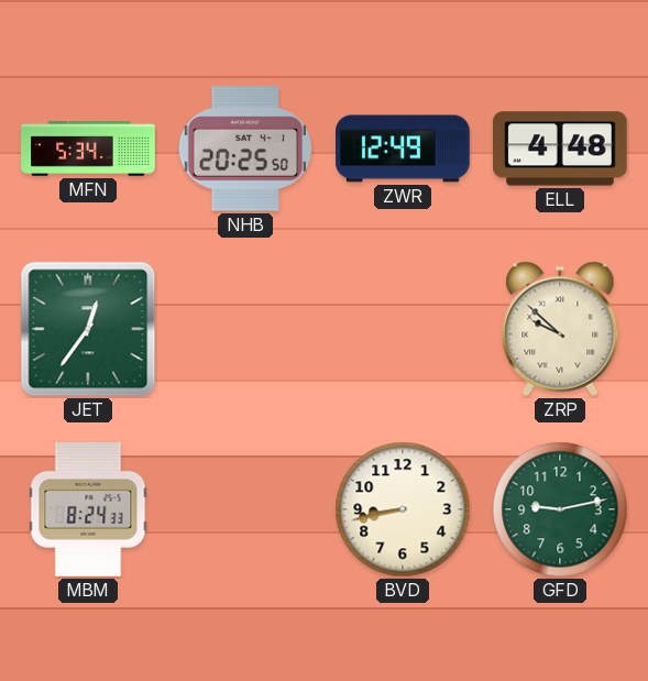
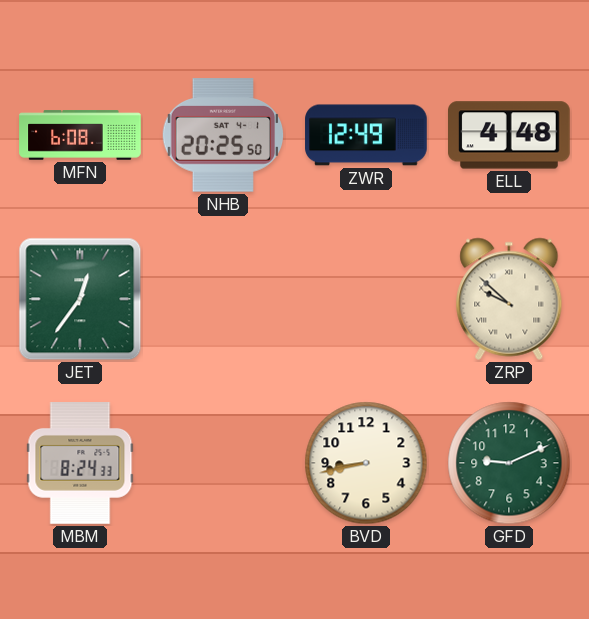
MFN: 5:34 -> 6:08
GFD: 9:13 -> 9:11
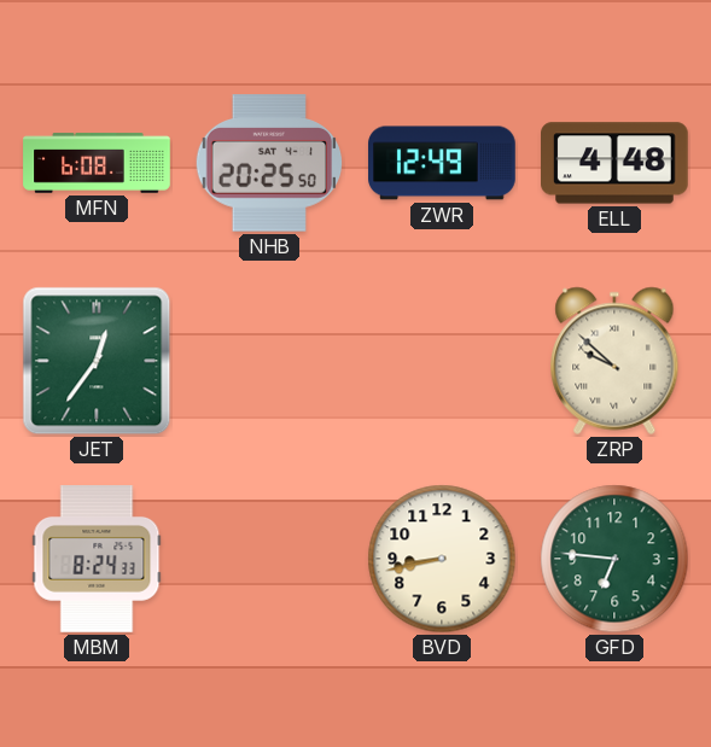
GFD: 9:11 -> 6:46
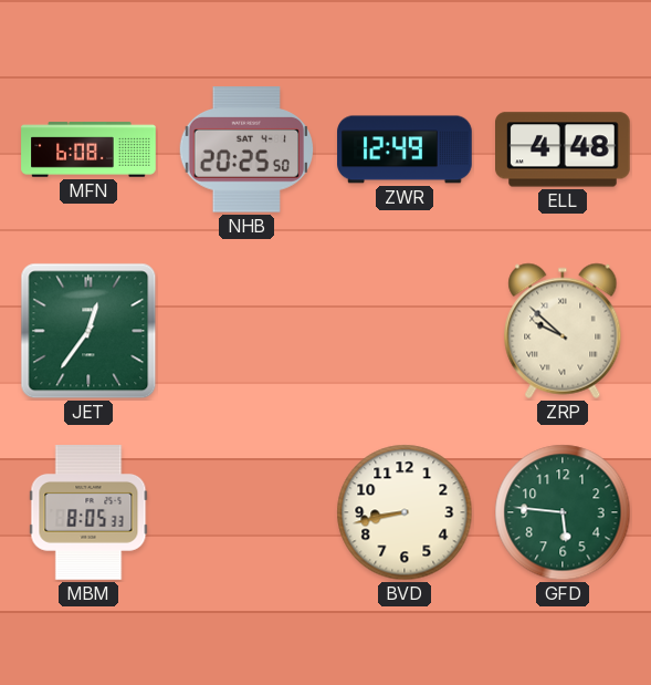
MBM: 8:24 -> 8:05
GFD: 6:46 -> 5:46
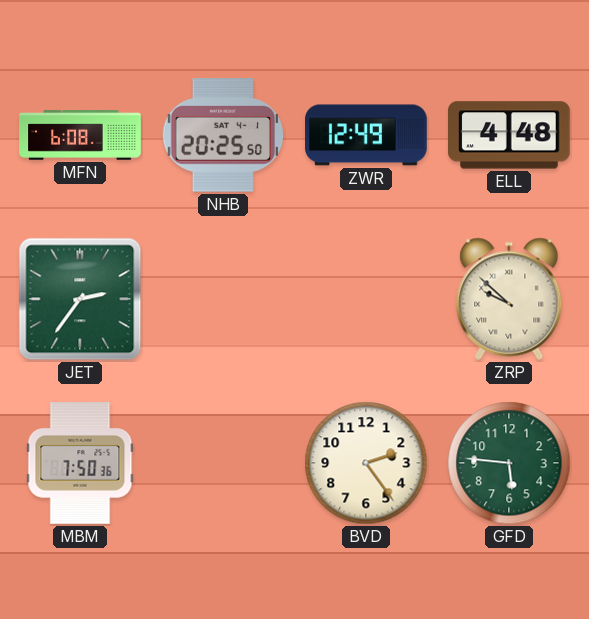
JET: 12:36 -> 2:36
MBM: 8:05 -> 7:50
BVD: 8:43 -> 2:24
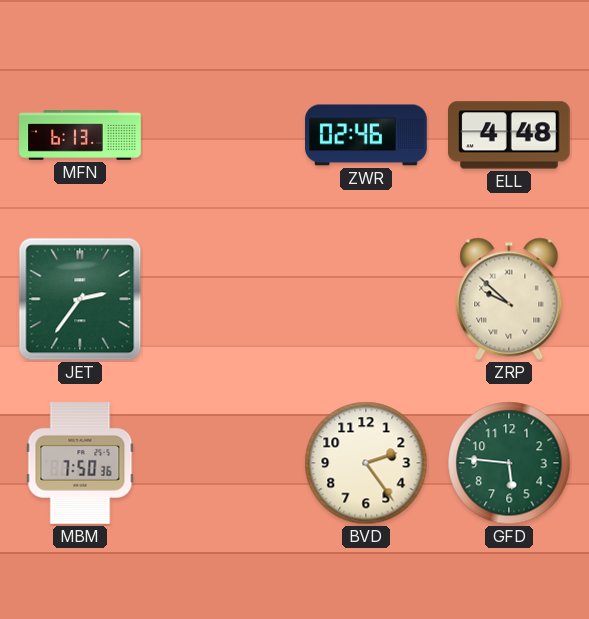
MFN: 6:08 -> 6:13
NHB: 20:25 -> none
ZWR: 12:49 -> 02:46
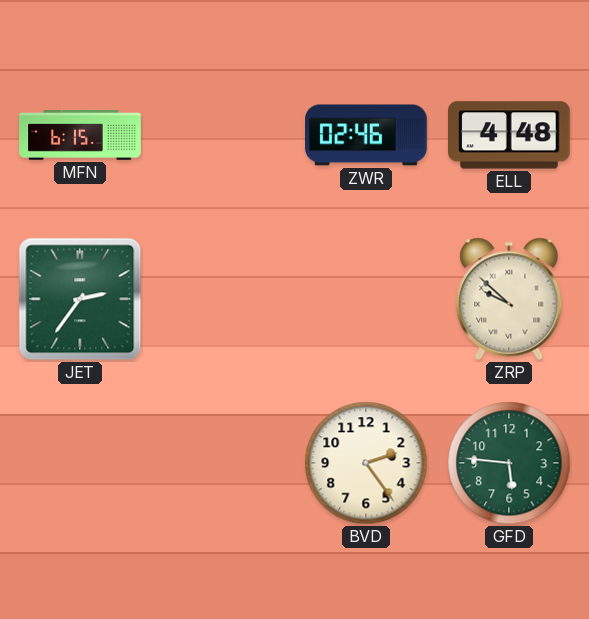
MFN: 6:13 -> 6:15
MBM: 7:50 -> none
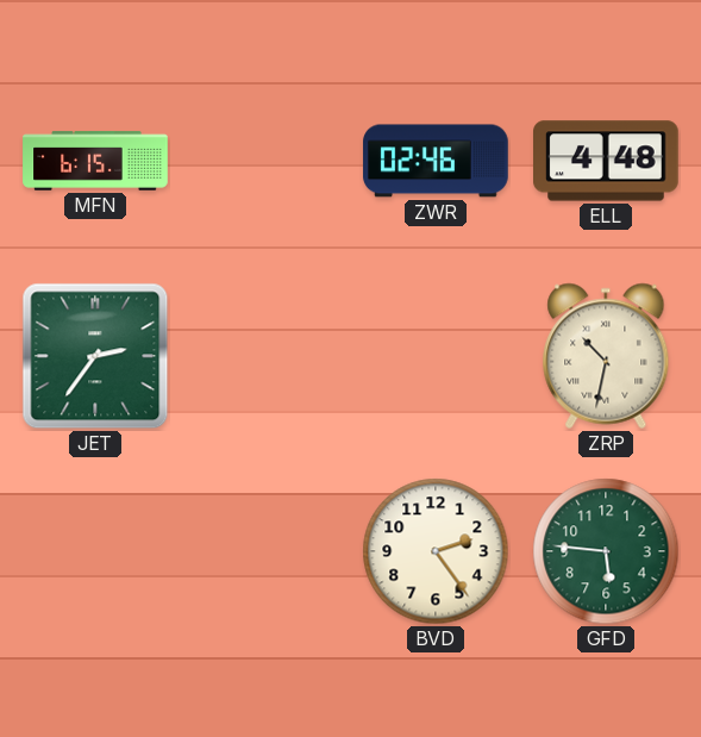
ZRP: 9:52 -> 10:32
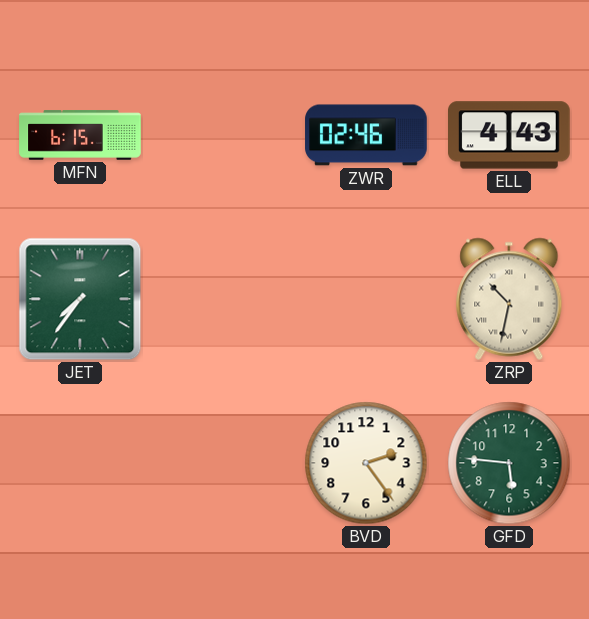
ELL: 4:48 -> 4:43
JET: 2:36 -> 7:36
